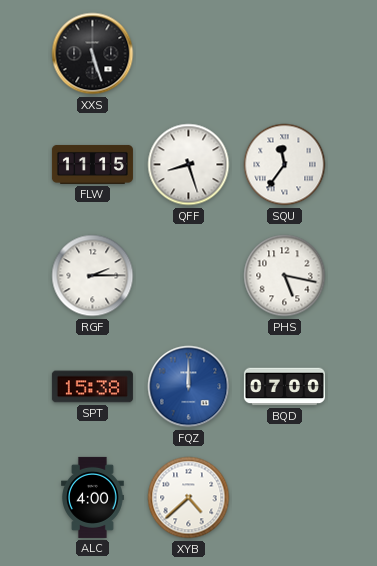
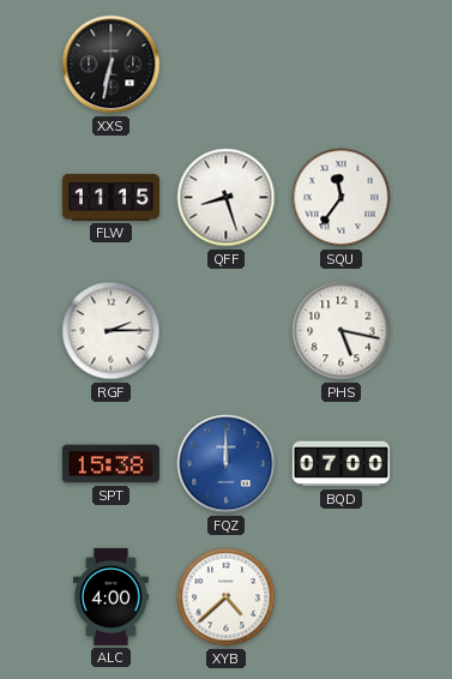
XXS: 5:27 -> 6:32
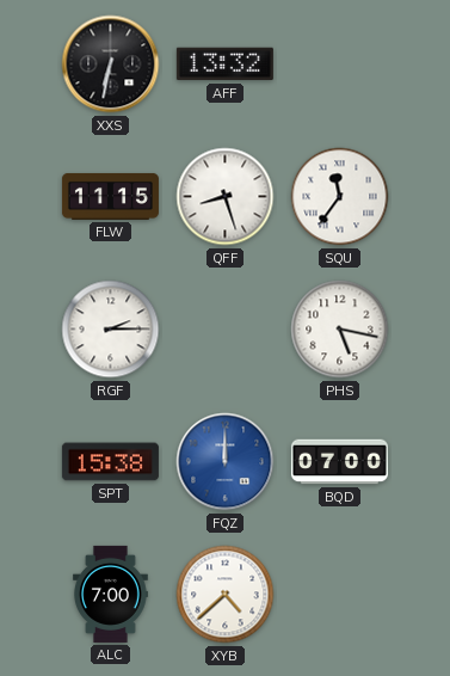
AFF: none -> 13:32
ALC: 4:00 -> 7:00
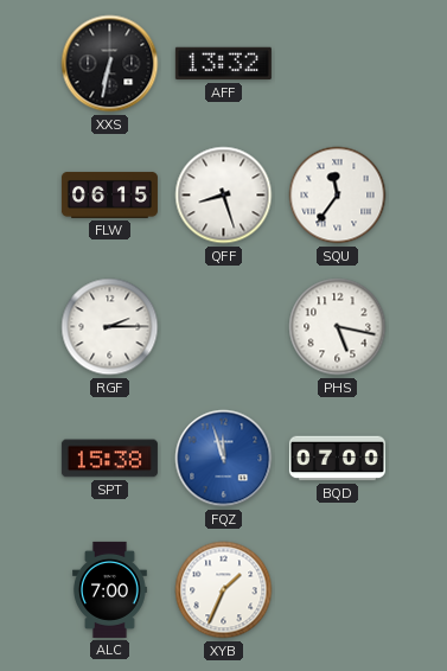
FLW: 11:15 -> 06:15
FQZ: 12:00 -> 11:57
XYB: 4:38 -> 1:34
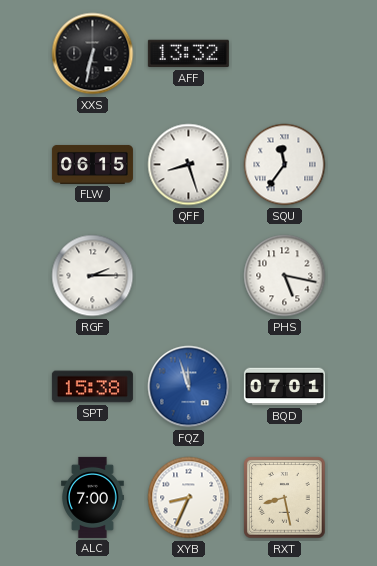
BQD: 07:00 -> 07:01
XYB: 1:34 -> 8:34
RXT: none -> 8:28
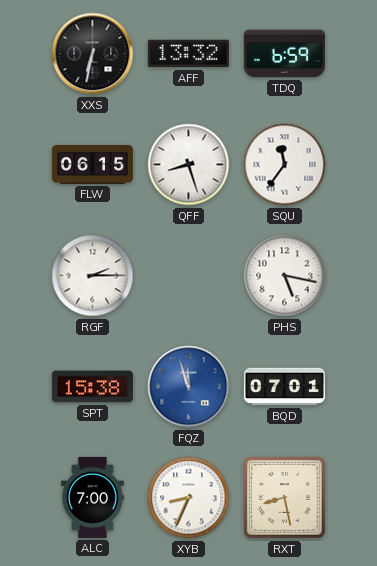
TDQ: none -> 6:59
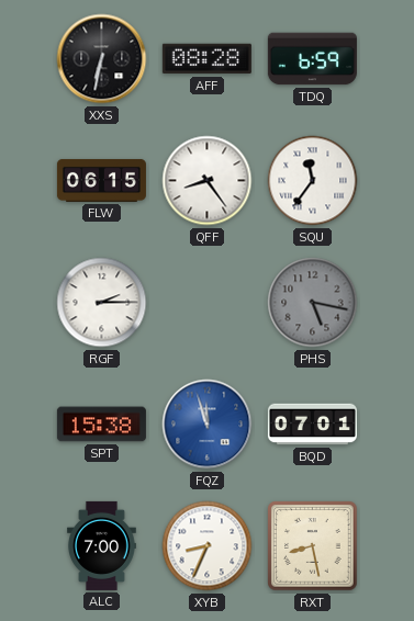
AFF: 13:32 -> 08:28
QFF: 8:27 -> 8:24
PHS dial: white -> grey
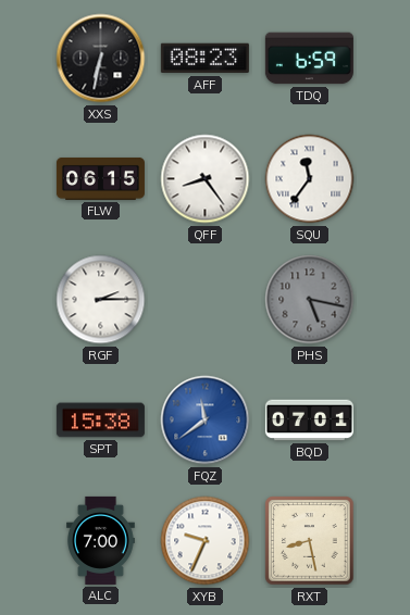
AFF: 08:28 -> 08:23
FQZ: 11:57 -> 11:39
XYB: 8:34 -> 9:34
